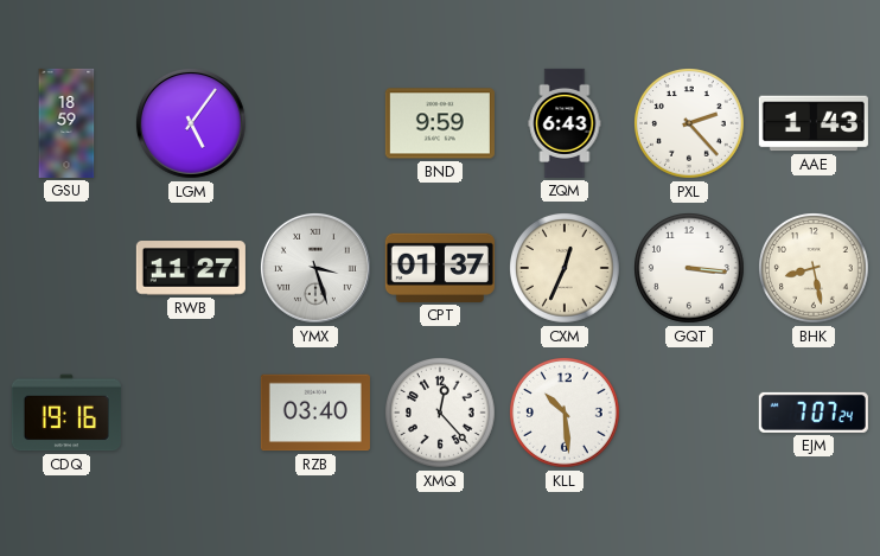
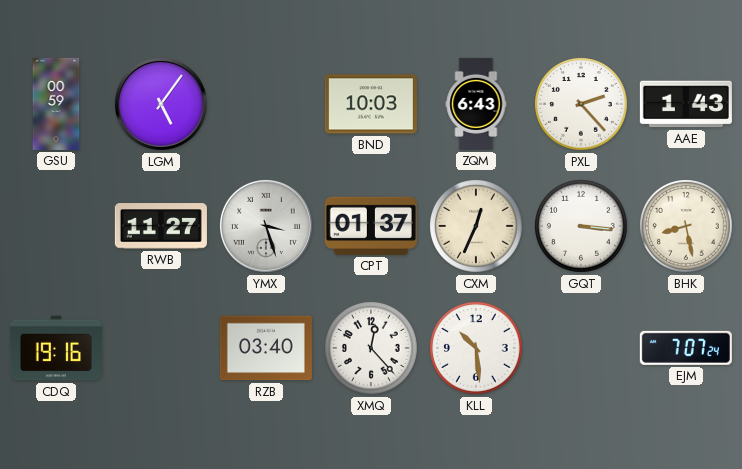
GSU: 18:59 -> 00:59
BND: 9:59 -> 10:03
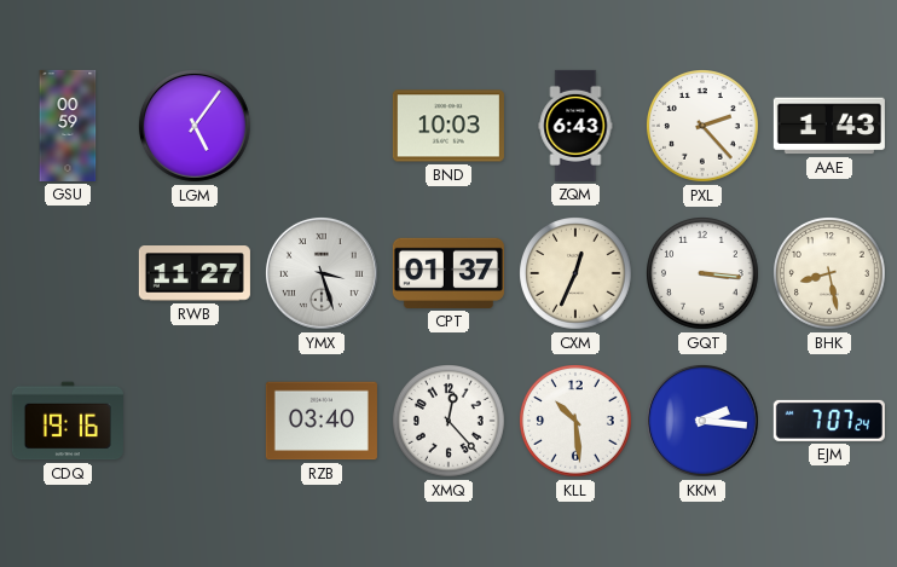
KKM: none -> 2:16
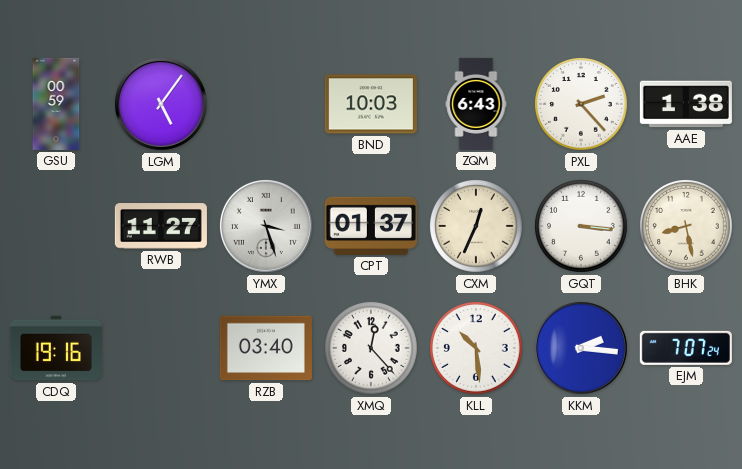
AAE: 1:43 -> 1:38
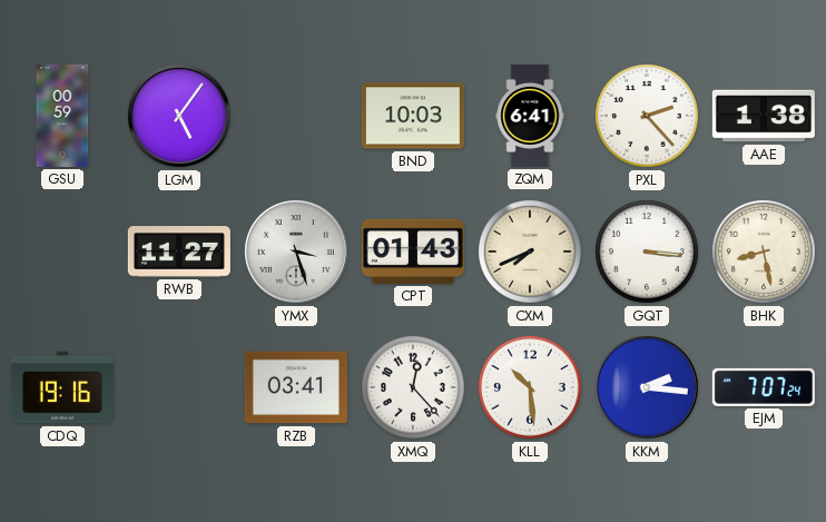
ZQM: 6:43 -> 6:41
CPT: 01:37 -> 01:43
CXM: 12:34 -> 7:41
RZB: 03:40 -> 03:41
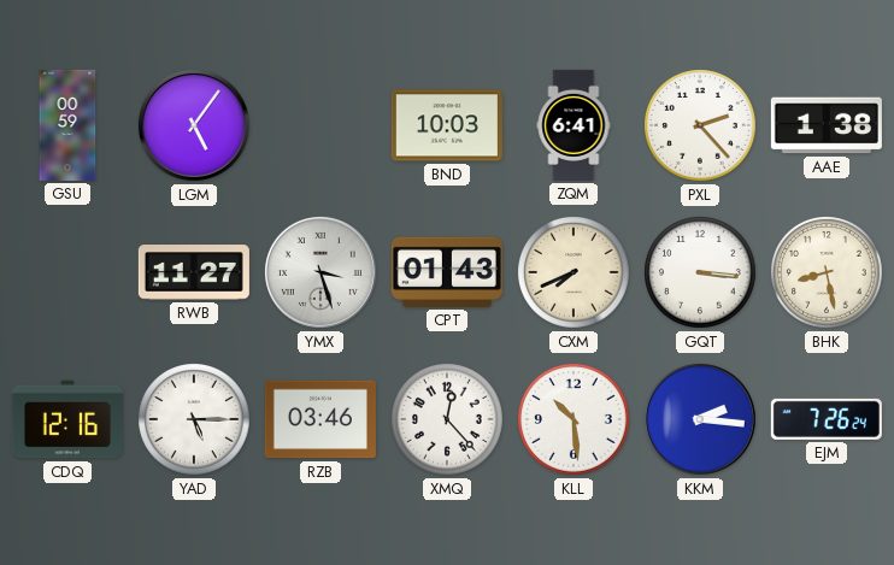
CDQ: 19:16 -> 12:16
YAD: none -> 5:15
RZB: 03:41 -> 03:46
EJM: 7:07 -> 7:26
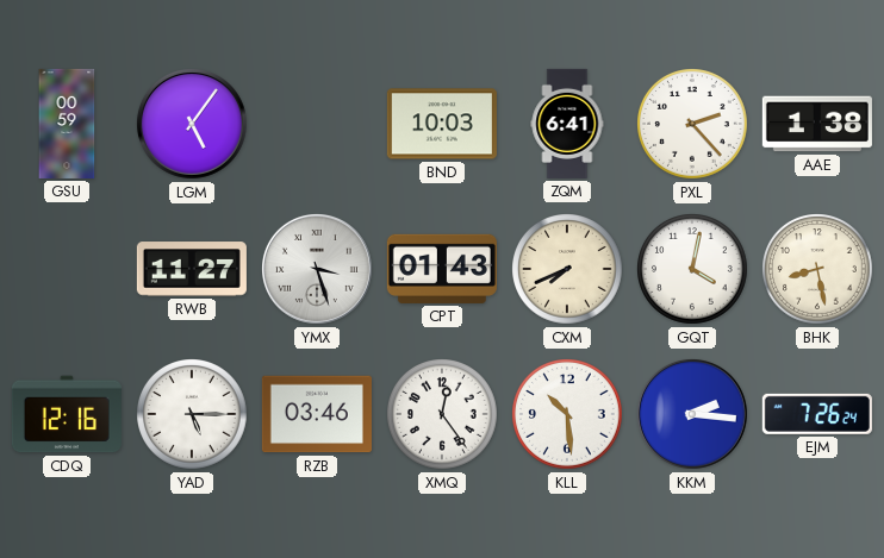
GQT: 3:16 -> 4:02
XMQ: 12:23 -> 12:24
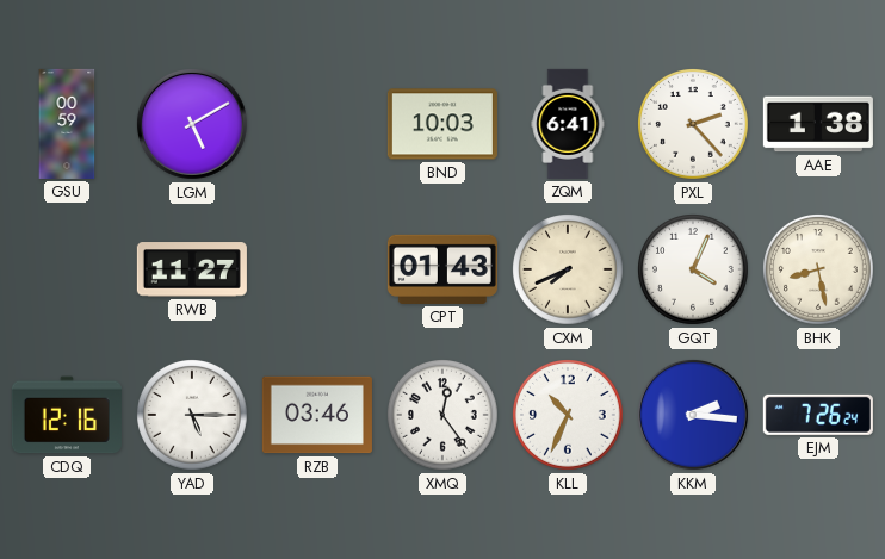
LGM: 5:06 -> 5:10
YMX: 3:27 -> none
GQT: 4:02 -> 4:04
KLL: 10:29 -> 10:34
